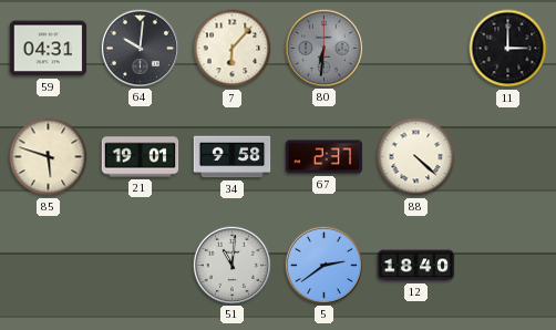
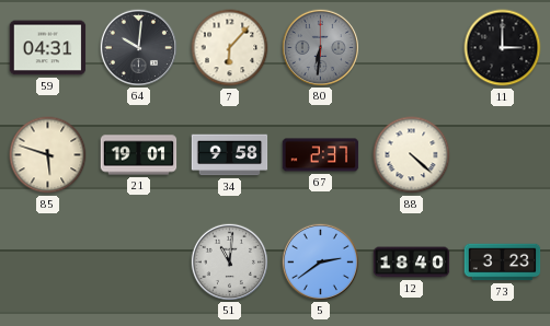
73: none -> 3:23
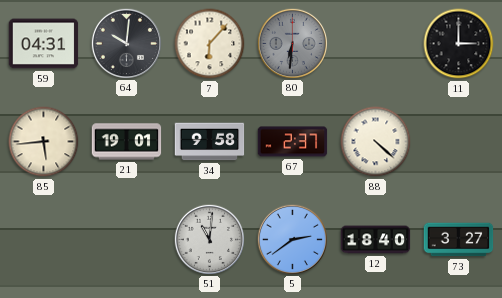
85: 5:48 -> 5:44
73: 3:23 -> 3:27
